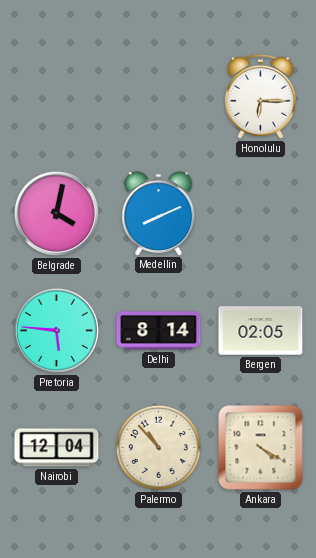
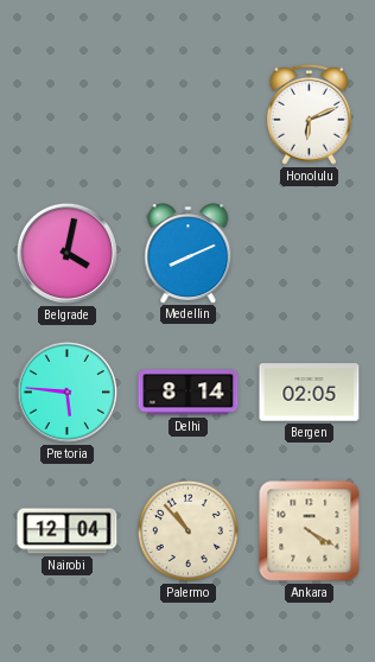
Honolulu: 6:15 -> 6:11
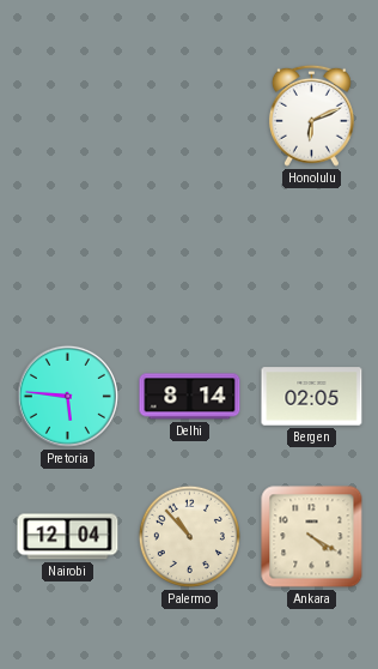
Belgrade: 4:02 -> none
Medellin: 8:11 -> none
